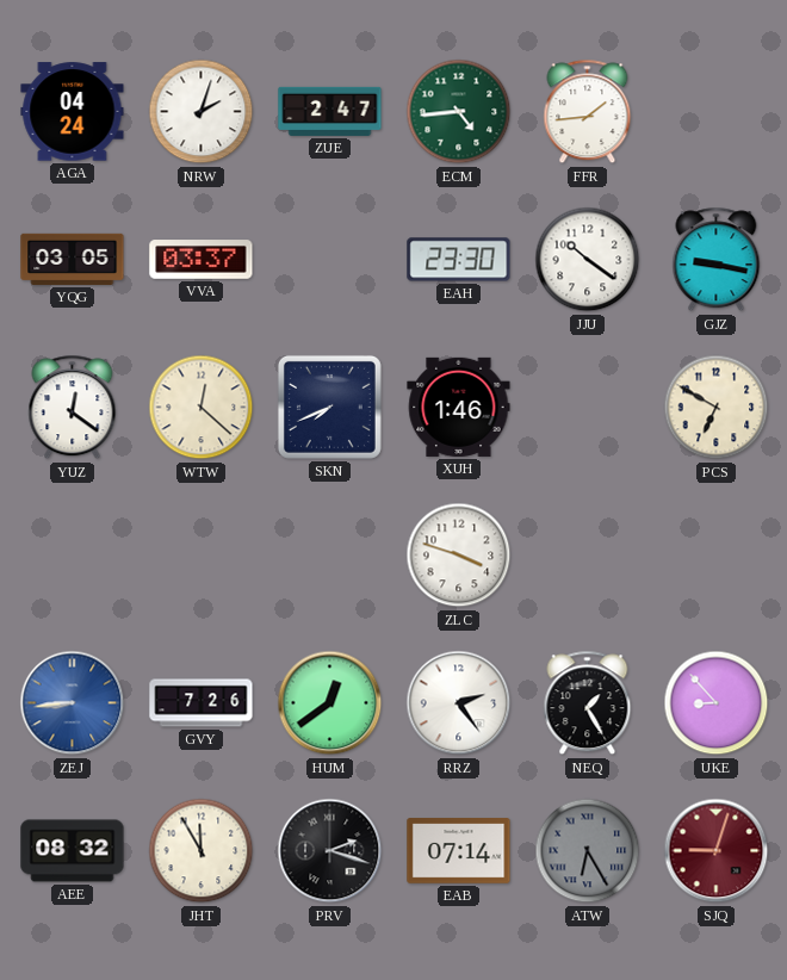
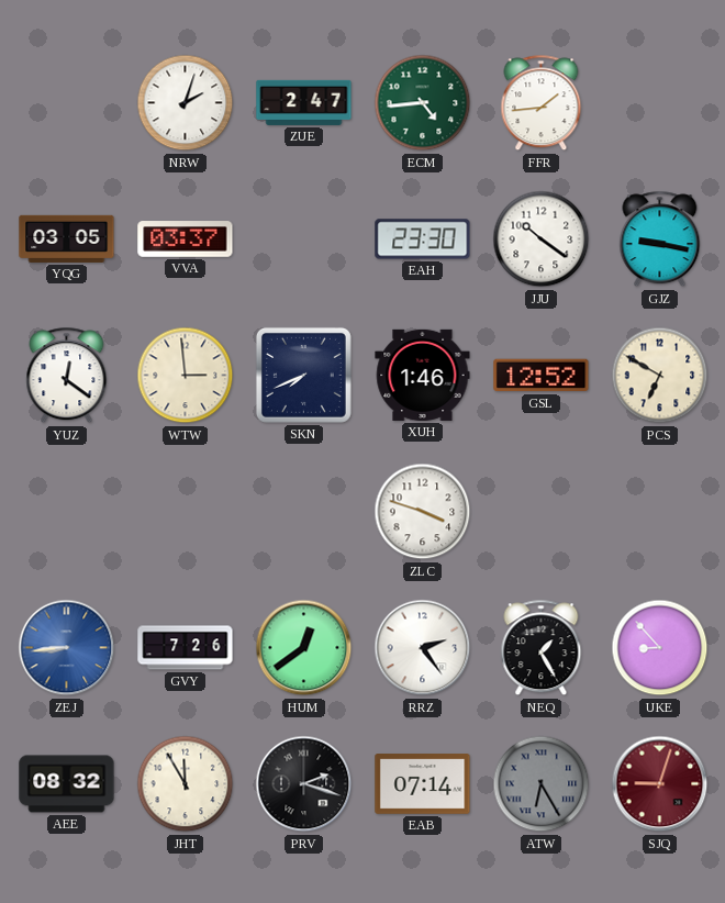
AGA: 04:24 -> none
WTW: 12:22 -> 2:59
GSL: none -> 12:52
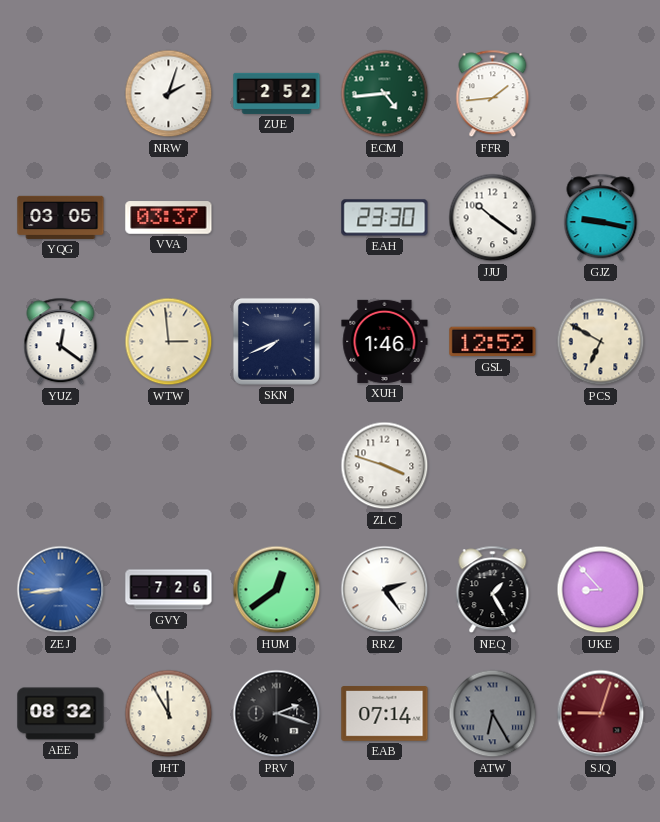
ZUE: 2:47 -> 2:52
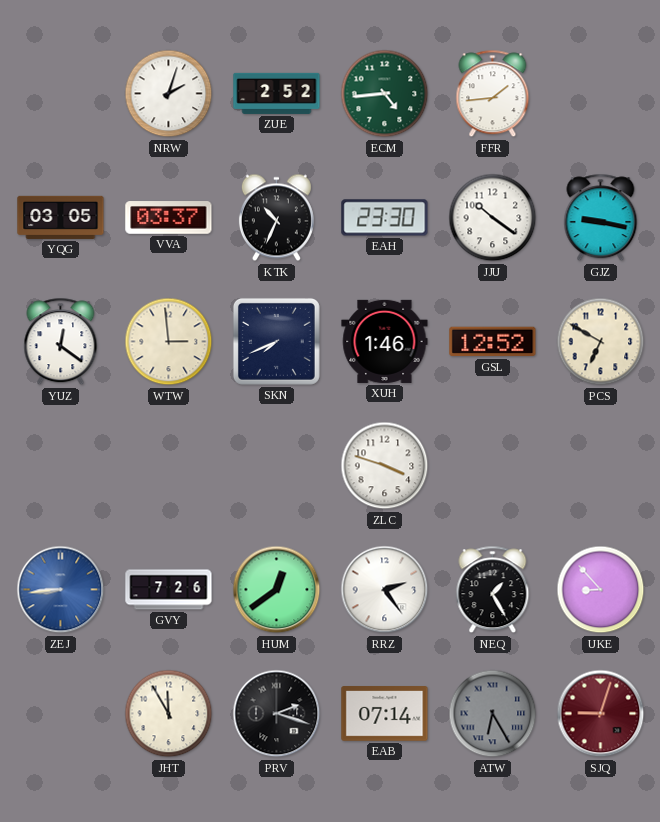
KTK: none -> 10:34
AEE: 08:32 -> none
